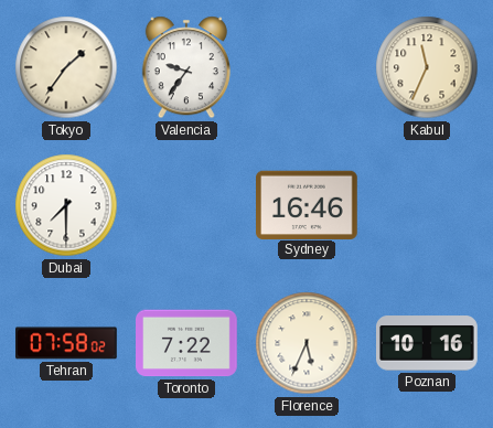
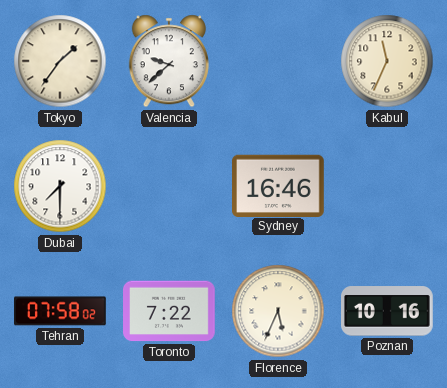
Valencia: 9:36 -> 9:38
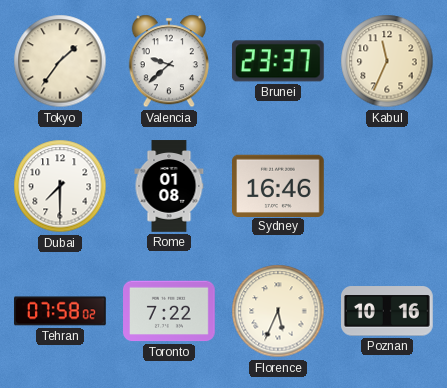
Brunei: none -> 23:37
Rome: none -> 01:08
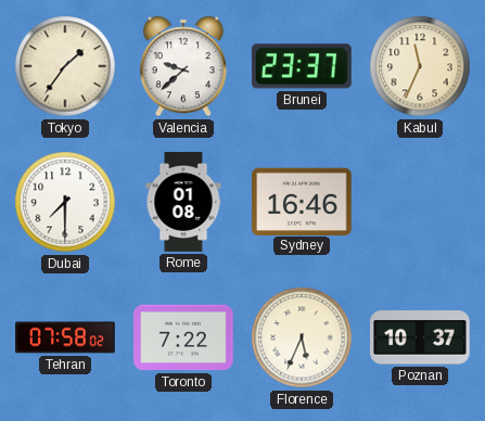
Poznan: 10:16 -> 10:37
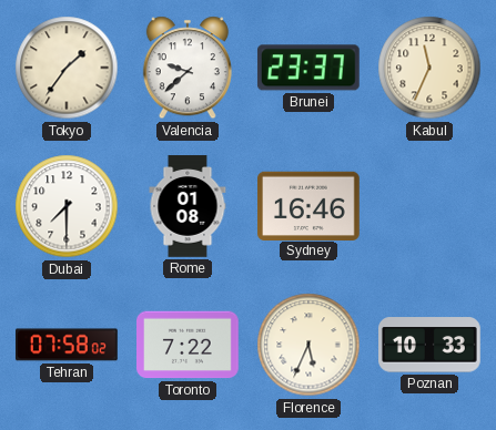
Poznan: 10:37 -> 10:33
